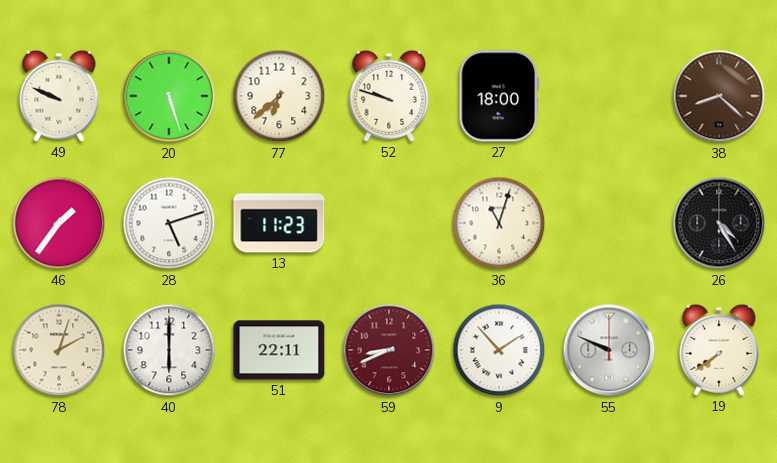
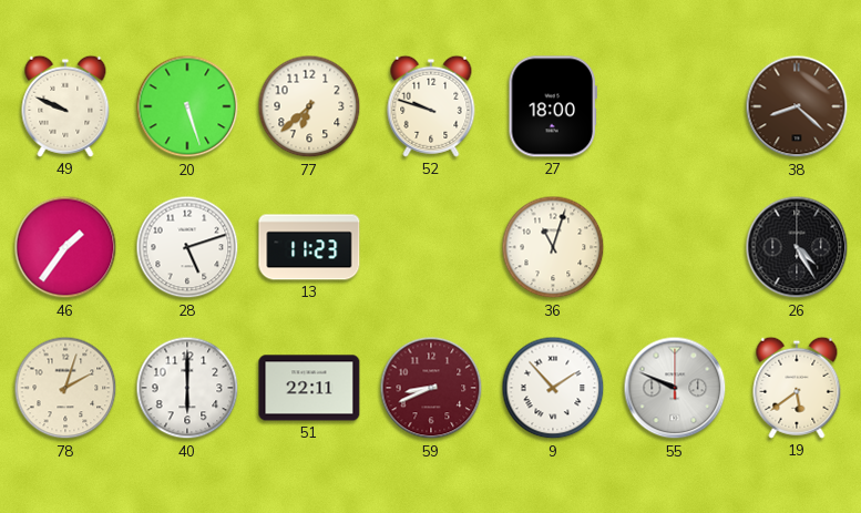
19: 7:39 -> 5:39
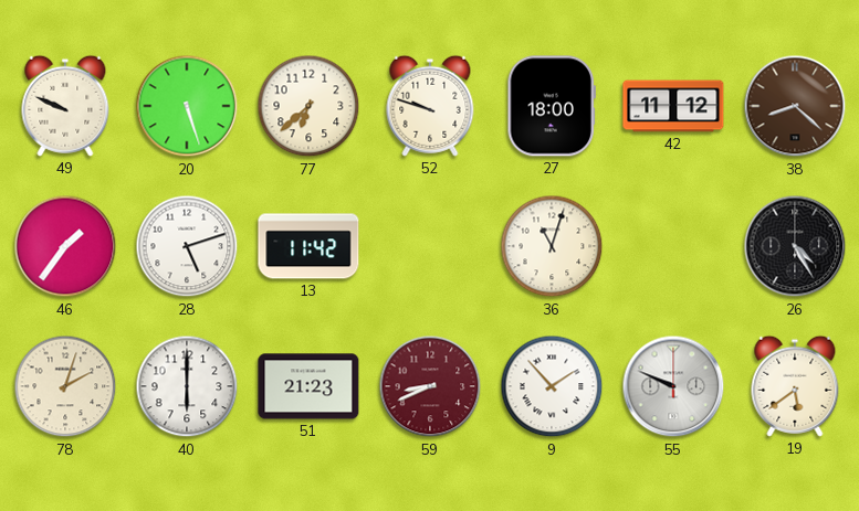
42: none -> 11:12
13: 11:23 -> 11:42
51: 22:11 -> 21:23
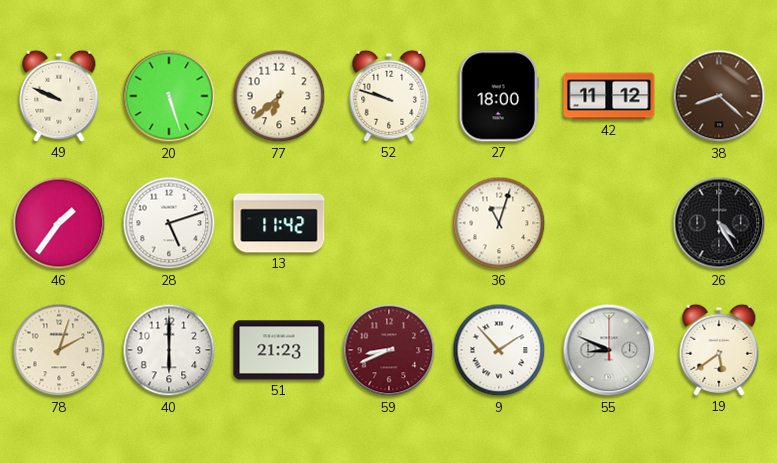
55: 9:49 -> 8:49
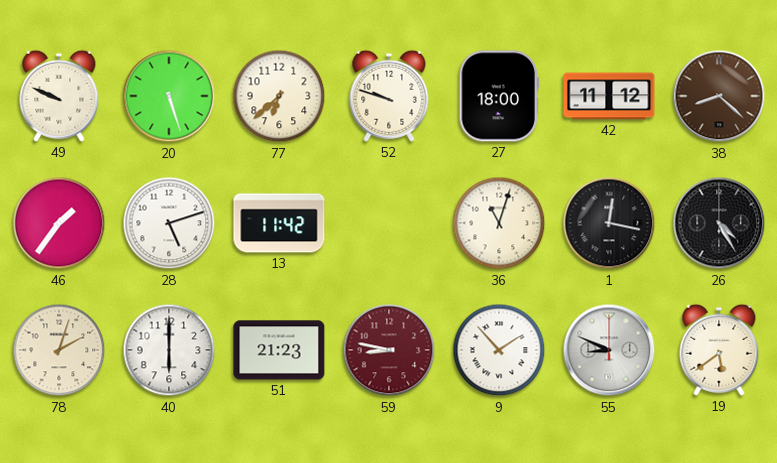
1: none -> 12:17
59: 8:41 -> 8:47
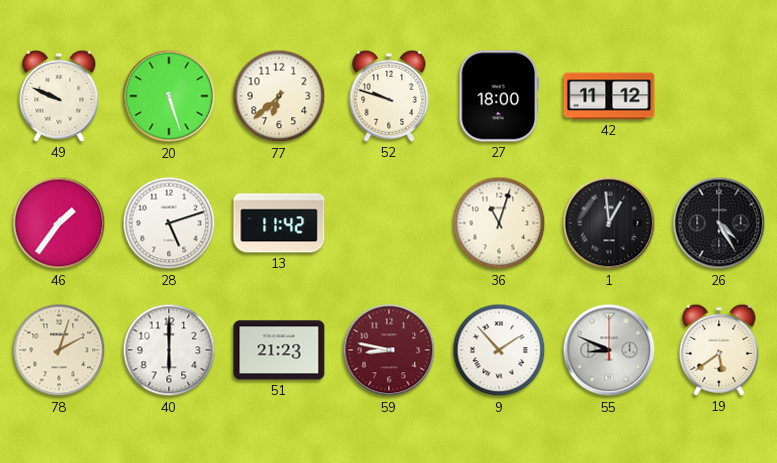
38: 8:22 -> none
1: 12:17 -> 12:59
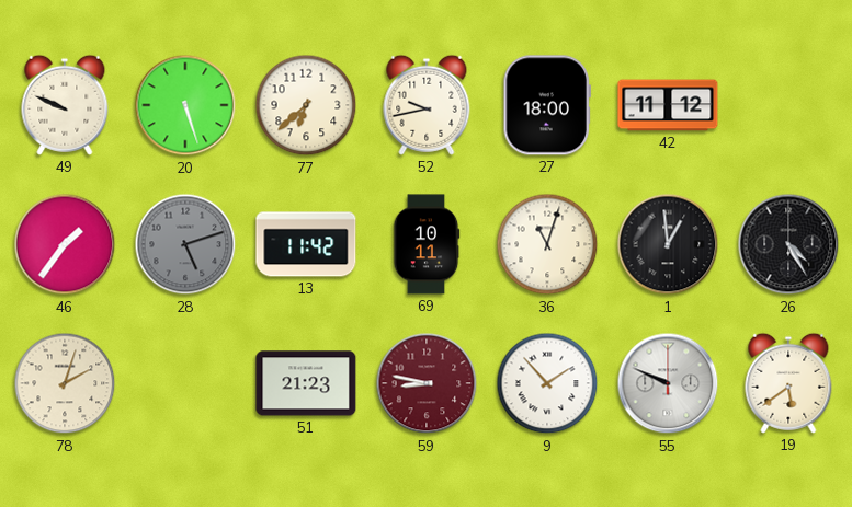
52: 9:48 -> 9:43
28 dial: white -> grey
69: none -> 10:11
40: 6:00 -> none
55: 8:49 -> 9:49
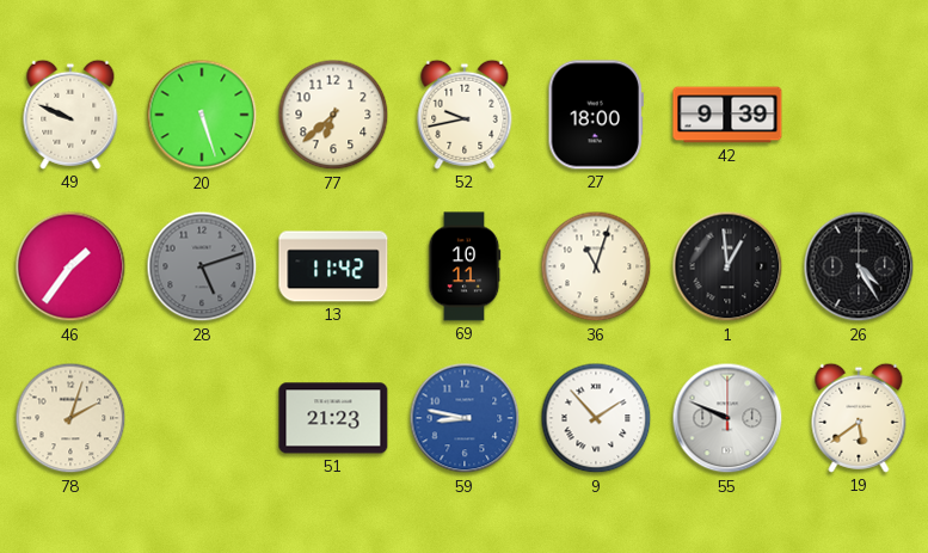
42: 11:12 -> 9:39
59 dial: burgundy -> blue
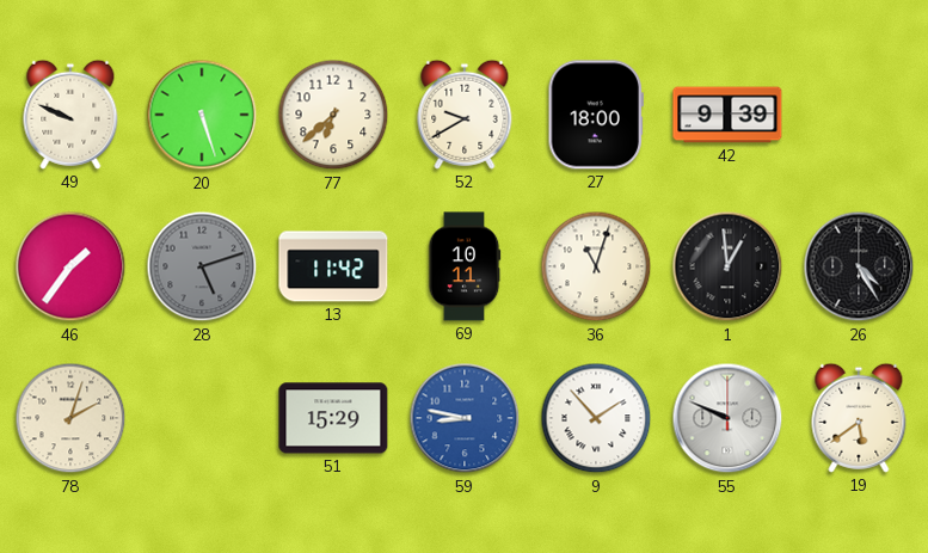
52: 9:43 -> 9:40
51: 21:23 -> 15:29
